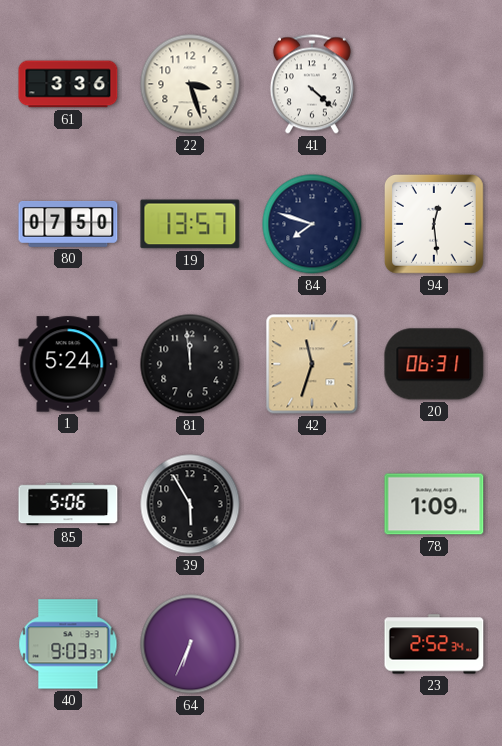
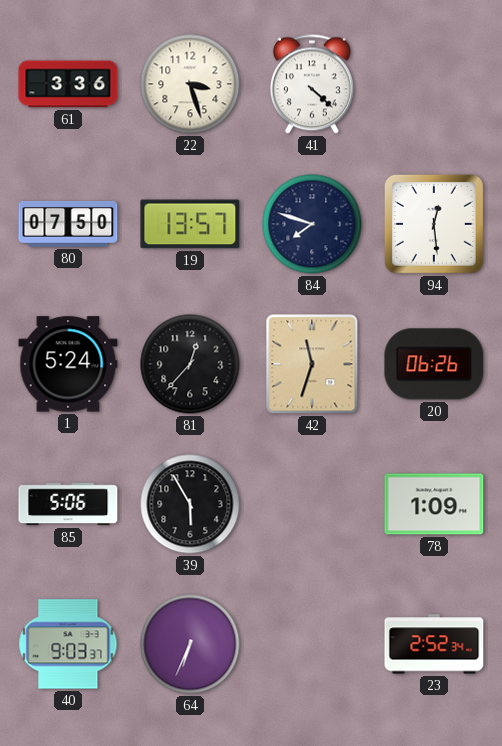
81: 11:59 -> 12:37
20: 06:31 -> 06:26
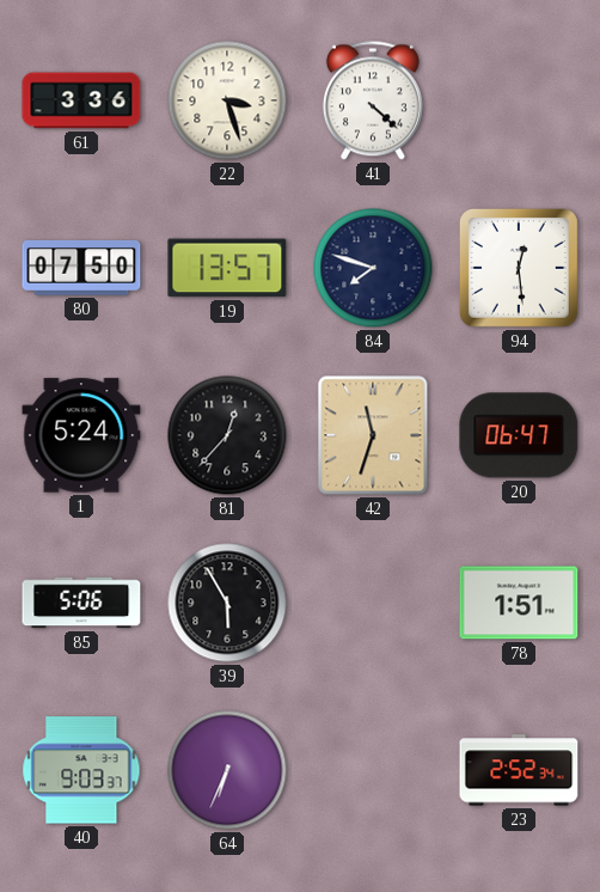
20: 06:26 -> 06:47
78: 1:09 -> 1:51
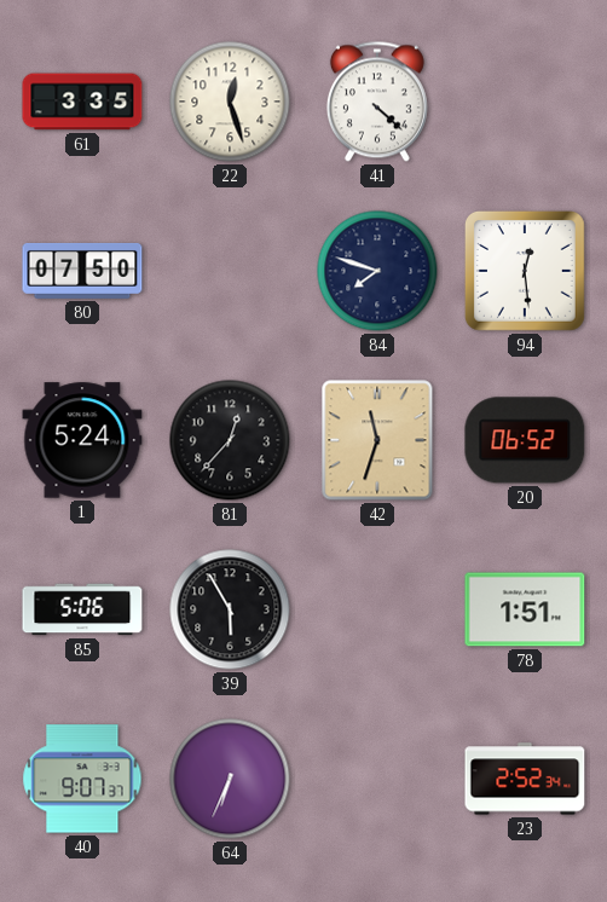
61: 3:36 -> 3:35
22: 3:27 -> 12:27
19: 13:57 -> none
20: 06:47 -> 06:52
40: 9:03 -> 9:07
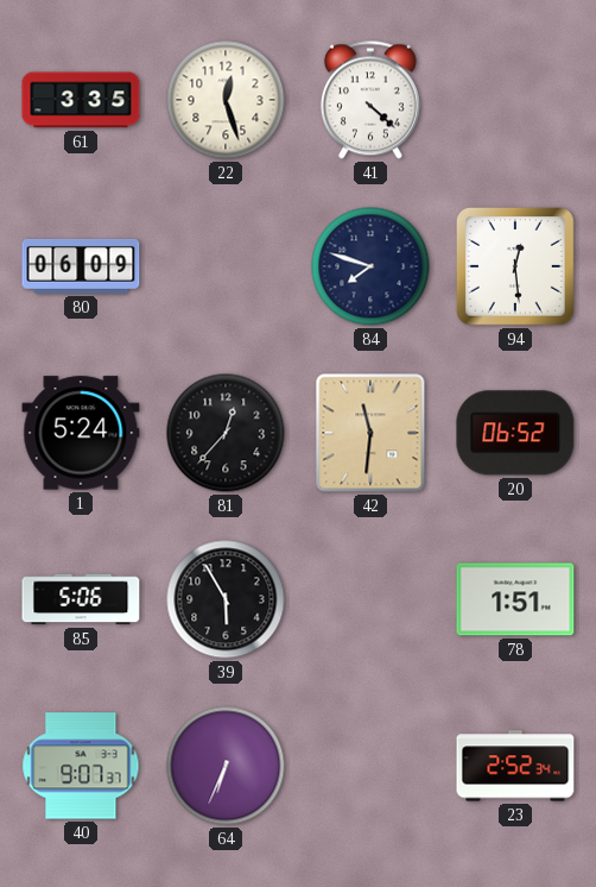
80: 07:50 -> 06:09
42: 11:33 -> 11:31
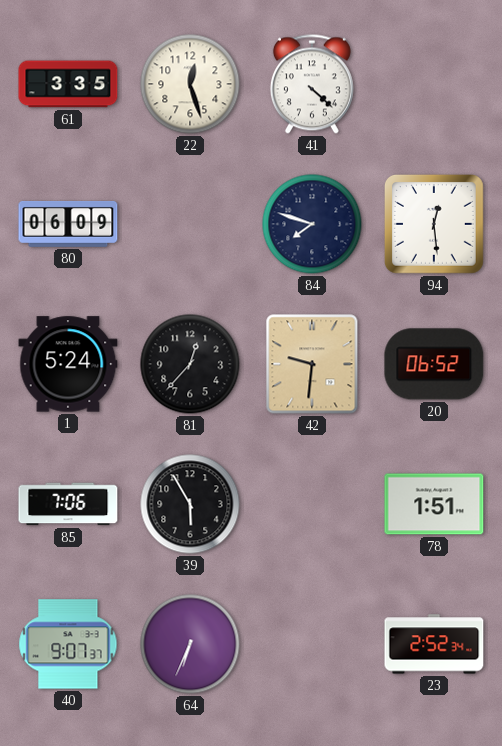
42: 11:31 -> 9:31
85: 5:06 -> 7:06
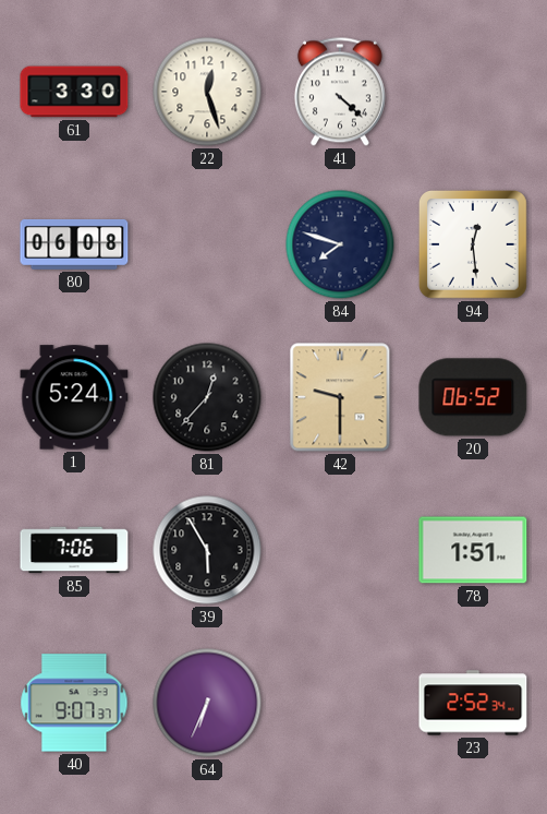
61: 3:35 -> 3:30
80: 06:09 -> 06:08
42: 9:31 -> 9:30
